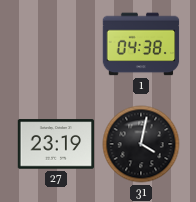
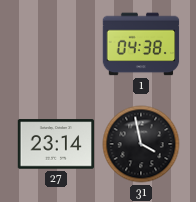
27: 23:19 -> 23:14
31: 4:02 -> 3:58
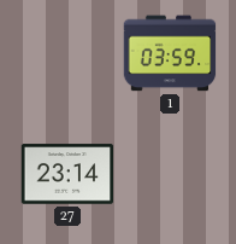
1: 04:38 -> 03:59
31: 3:58 -> none
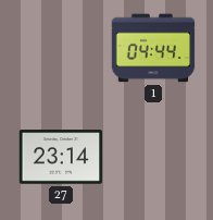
1: 03:59 -> 04:44
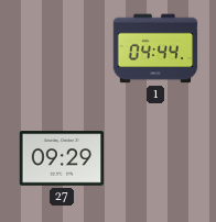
27: 23:14 -> 09:29
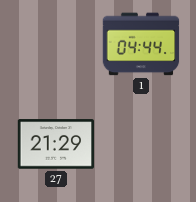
27: 09:29 -> 21:29
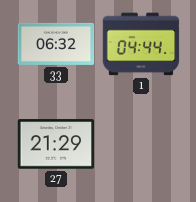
33: none -> 06:32
